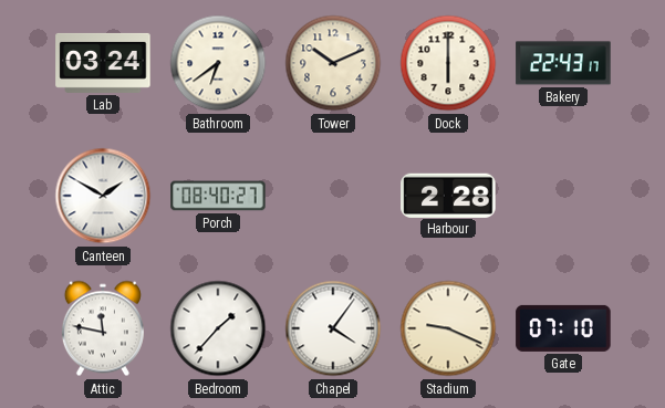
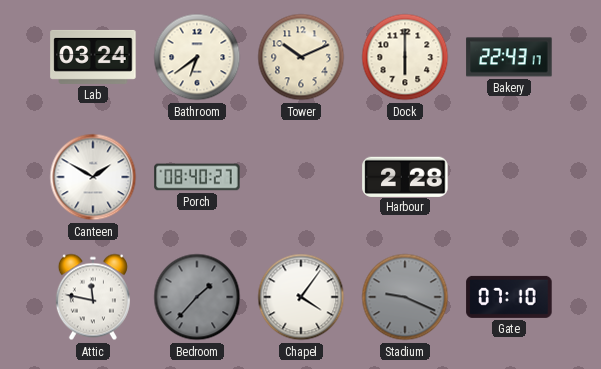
Bedroom dial: white -> grey
Stadium dial: cream -> grey
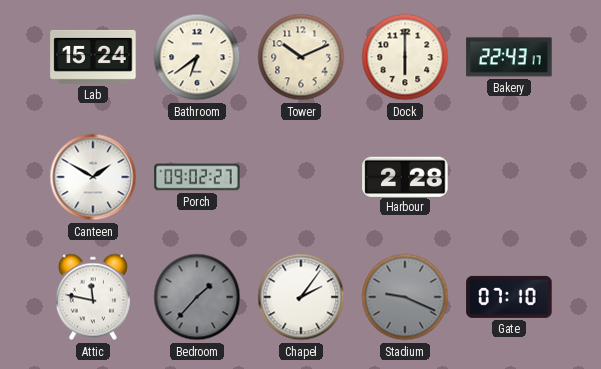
Lab: 03:24 -> 15:24
Porch: 08:40 -> 09:02
Chapel: 4:06 -> 2:06
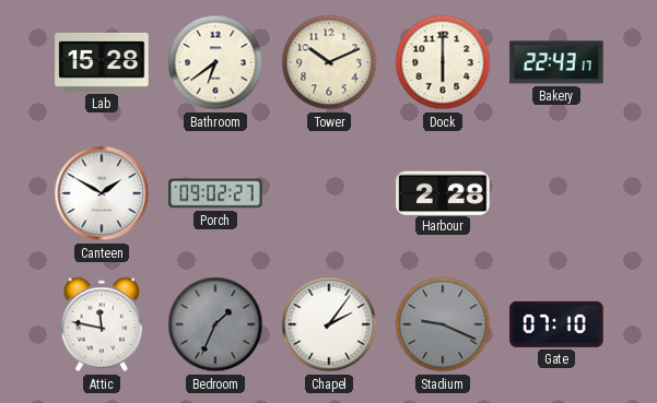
Lab: 15:24 -> 15:28
Bedroom: 1:37 -> 1:34
